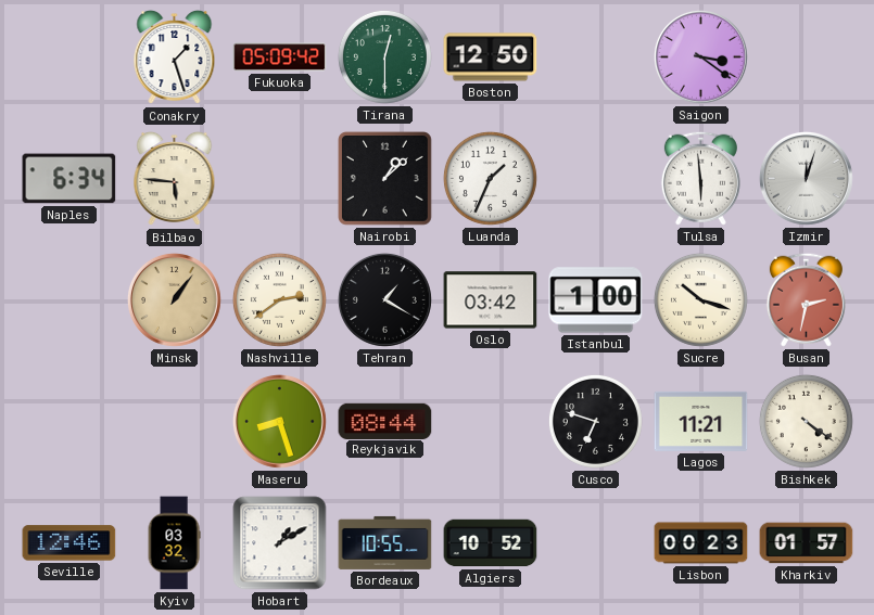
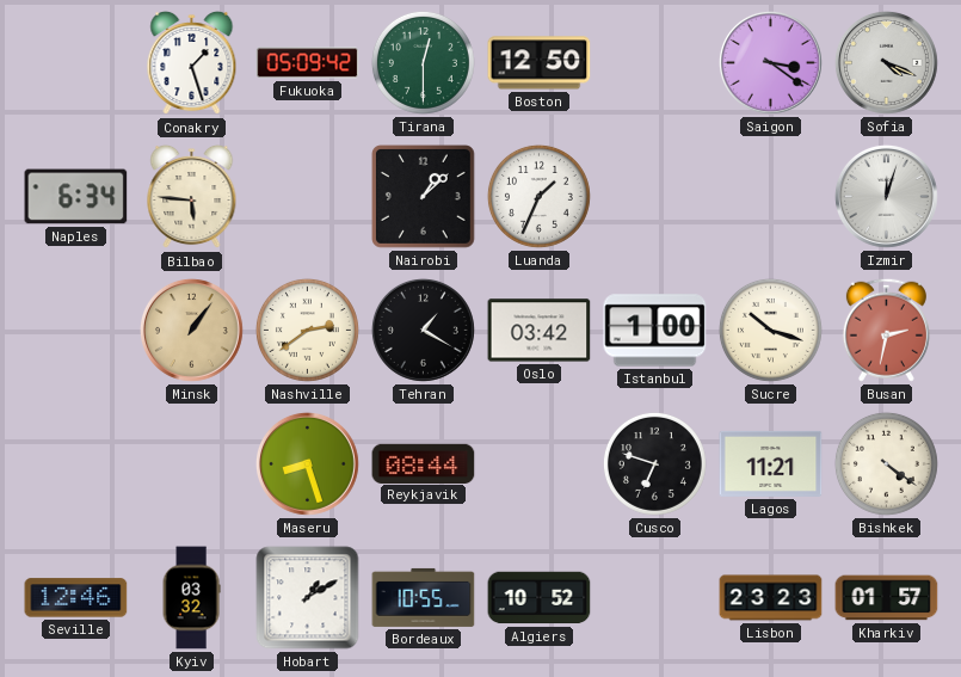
Sofia: none -> 4:19
Tulsa: 5:59 -> none
Lisbon: 00:23 -> 23:23
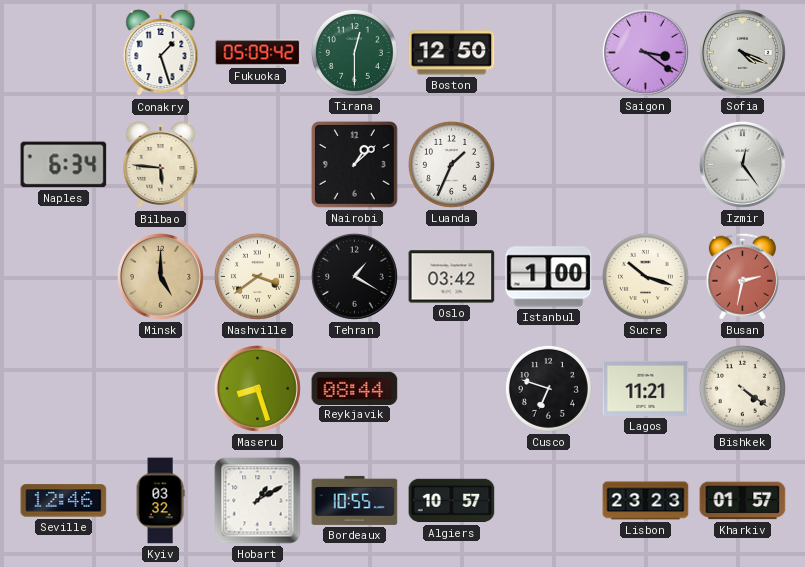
Izmir: 12:03 -> 12:24
Minsk: 1:06 -> 5:00
Nashville: 2:39 -> 3:39
Algiers: 10:52 -> 10:57
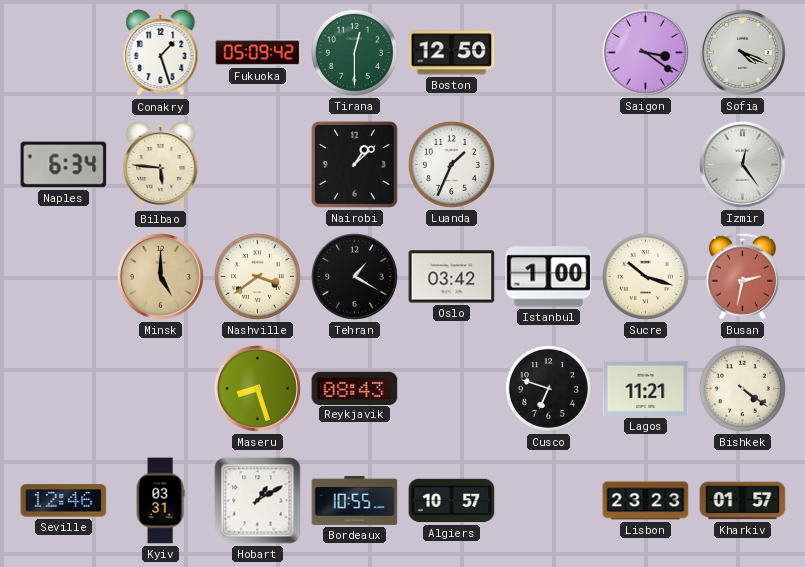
Reykjavik: 08:44 -> 08:43
Kyiv: 03:32 -> 03:31
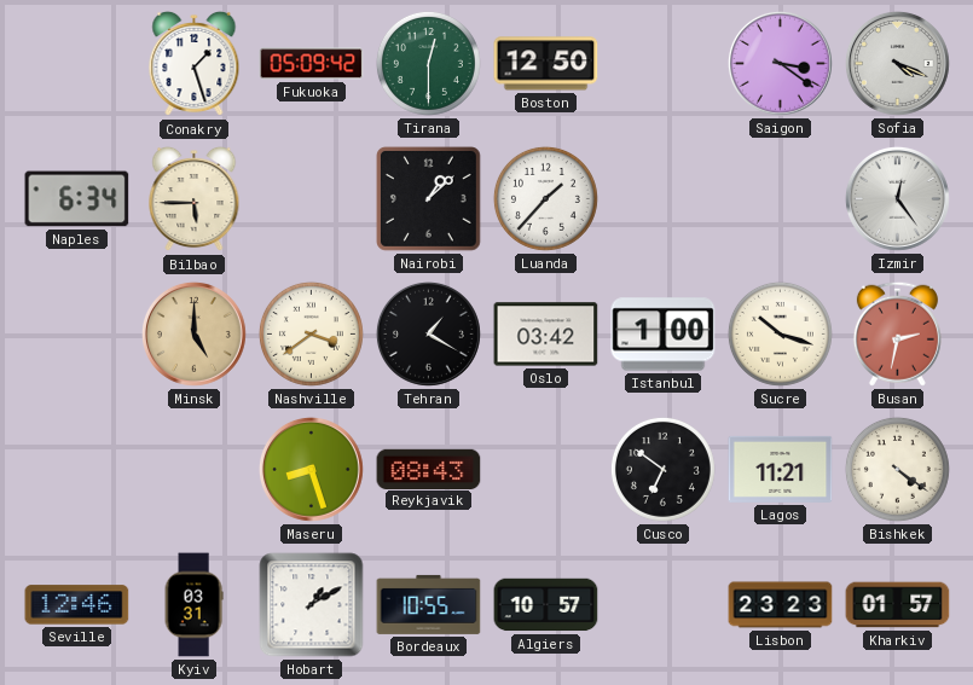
Bilbao: 5:46 -> 5:45
Luanda: 1:34 -> 1:37
Cusco: 6:48 -> 6:51
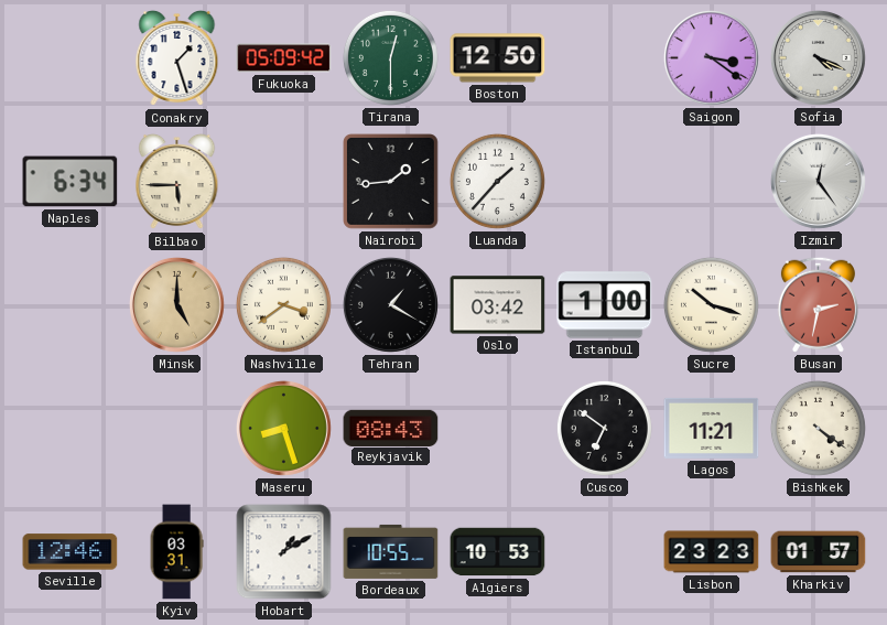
Nairobi: 1:08 -> 1:44
Algiers: 10:57 -> 10:53
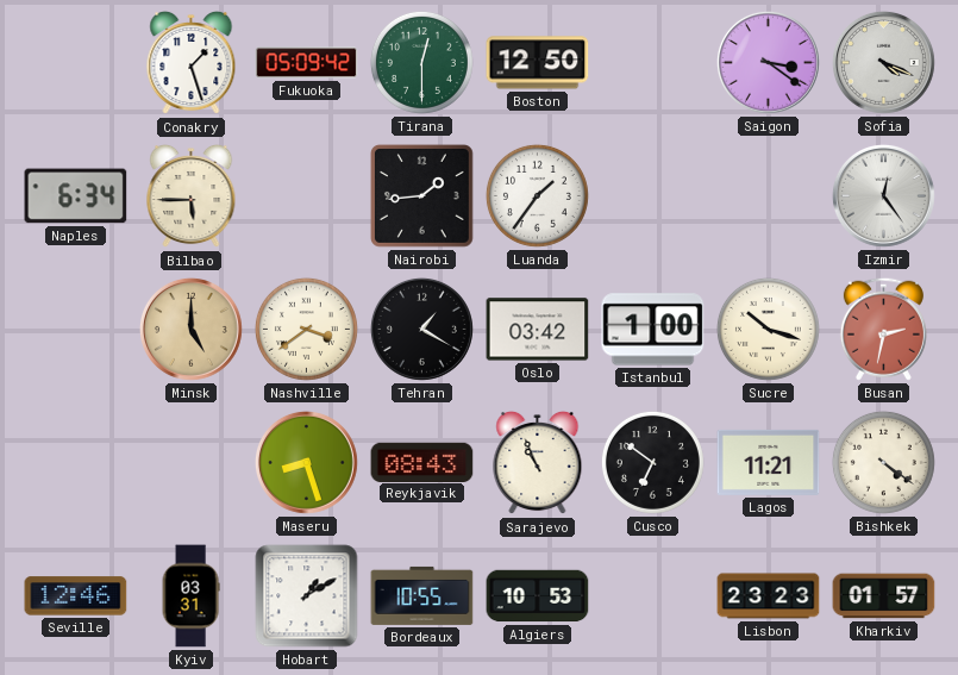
Luanda: 1:37 -> 1:36
Sarajevo: none -> 10:56
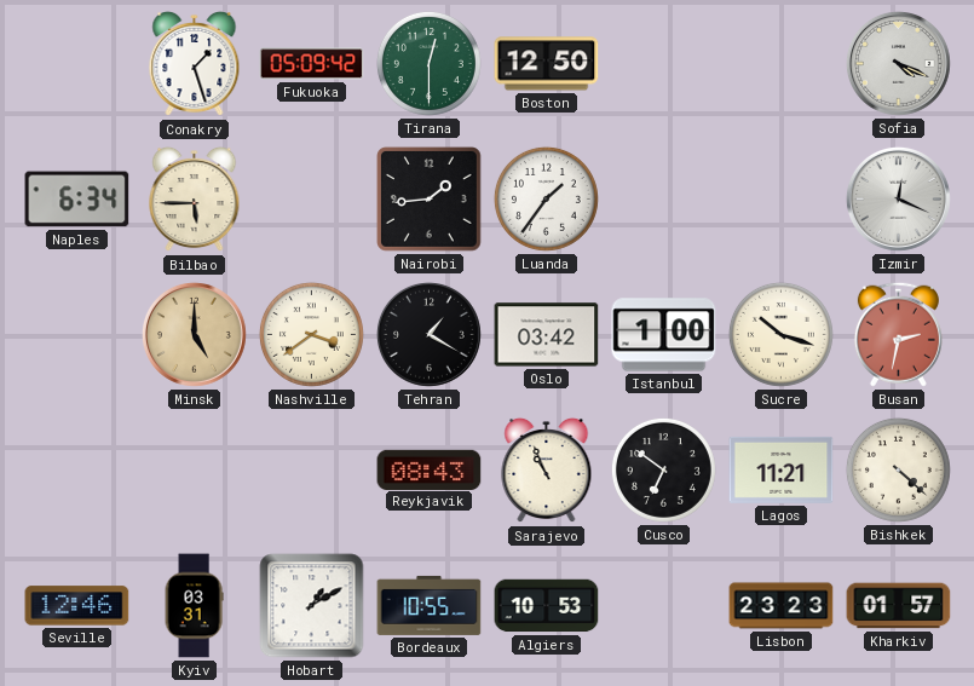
Saigon: 3:21 -> none
Izmir: 12:24 -> 12:19
Maseru: 8:27 -> none
Bishkek: 4:21 -> 4:22
